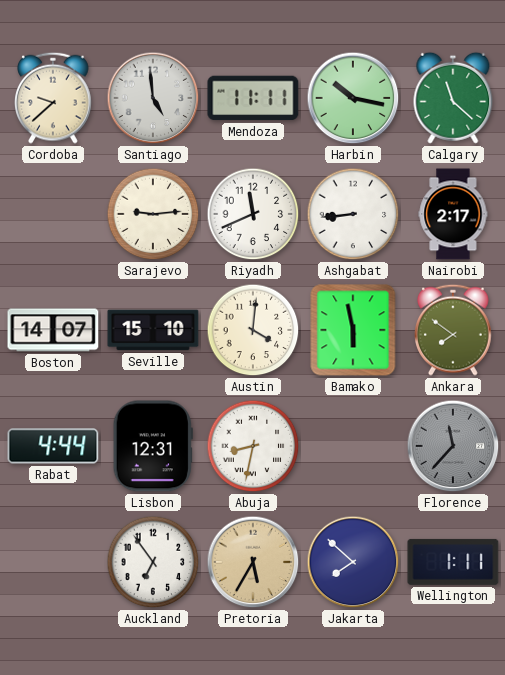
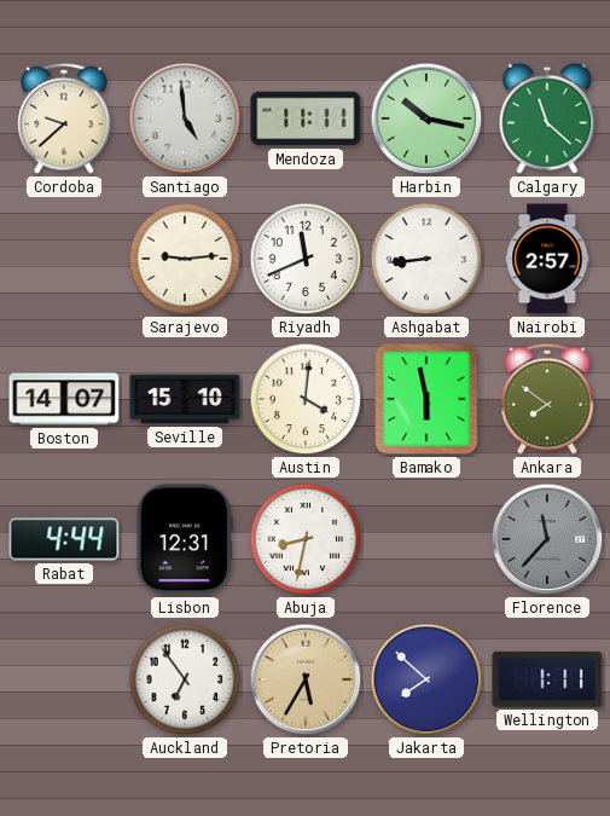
Nairobi: 2:17 -> 2:57
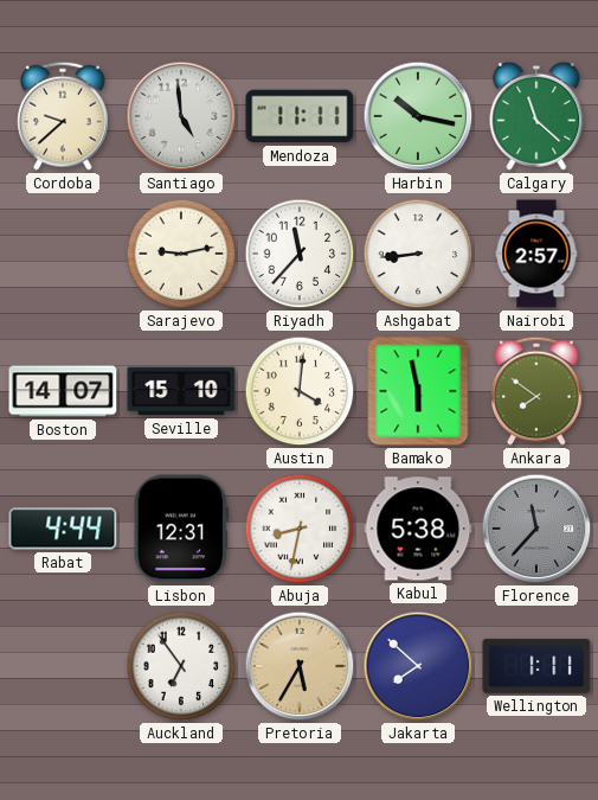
Sarajevo: 9:14 -> 9:13
Riyadh: 11:41 -> 11:37
Kabul: none -> 5:38
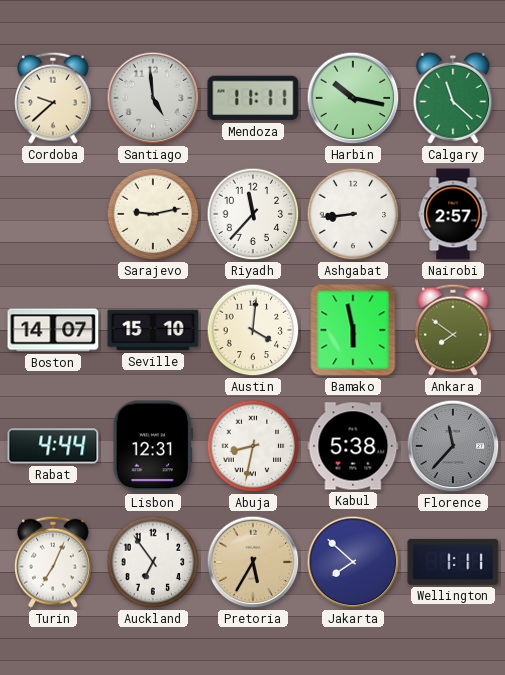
Turin: none -> 7:04
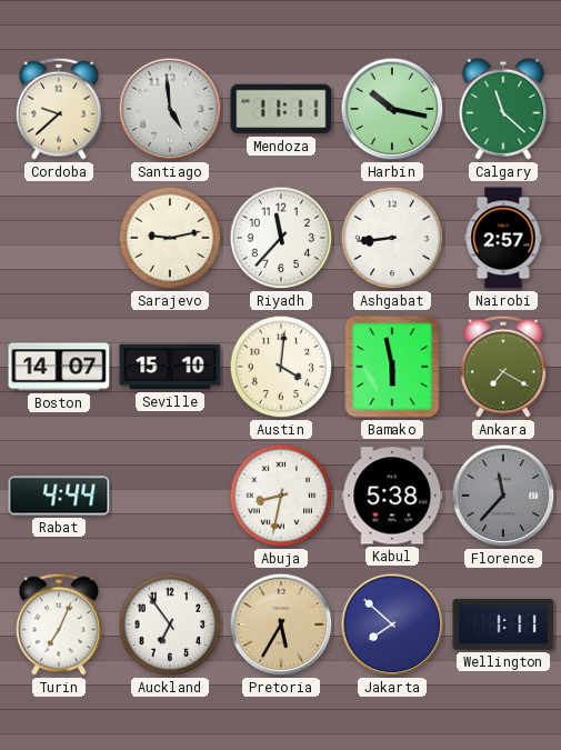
Ankara: 7:51 -> 7:20
Lisbon: 12:31 -> none
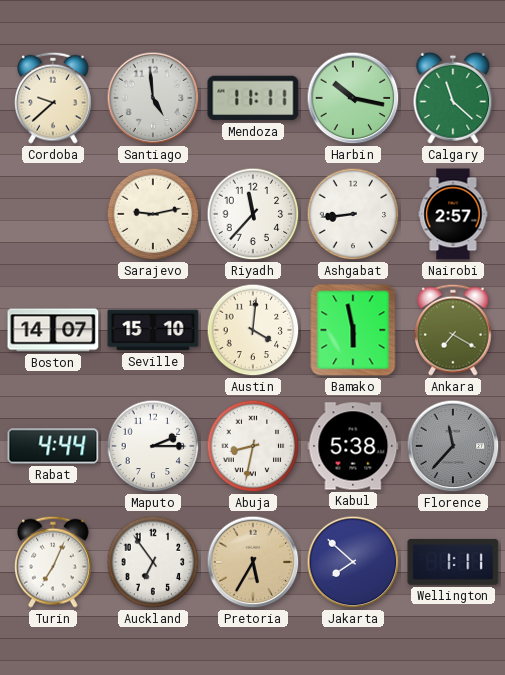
Maputo: none -> 2:15
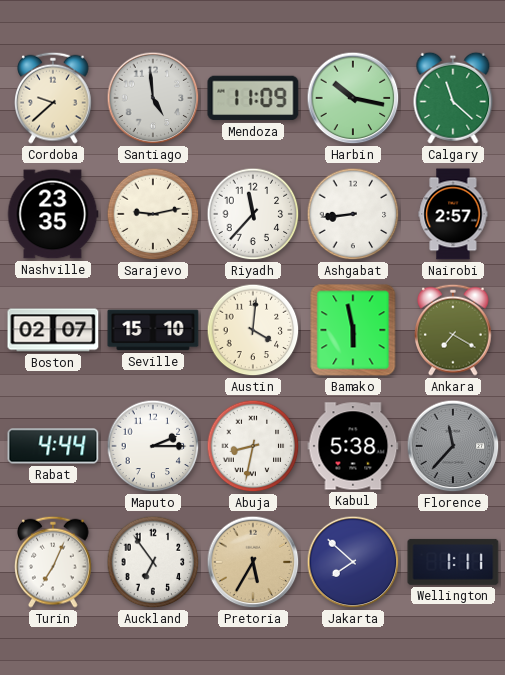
Mendoza: 11:11 -> 11:09
Nashville: none -> 23:35
Boston: 14:07 -> 02:07
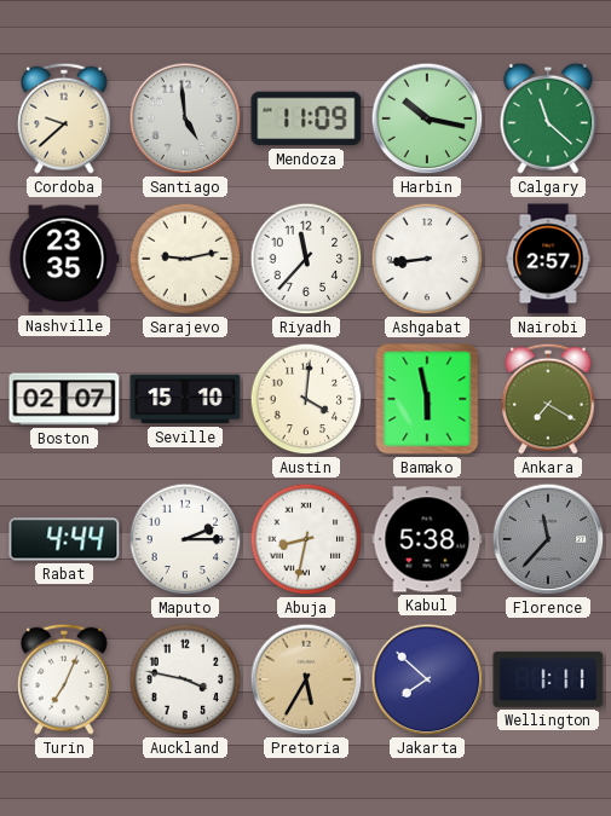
Auckland: 6:54 -> 3:47
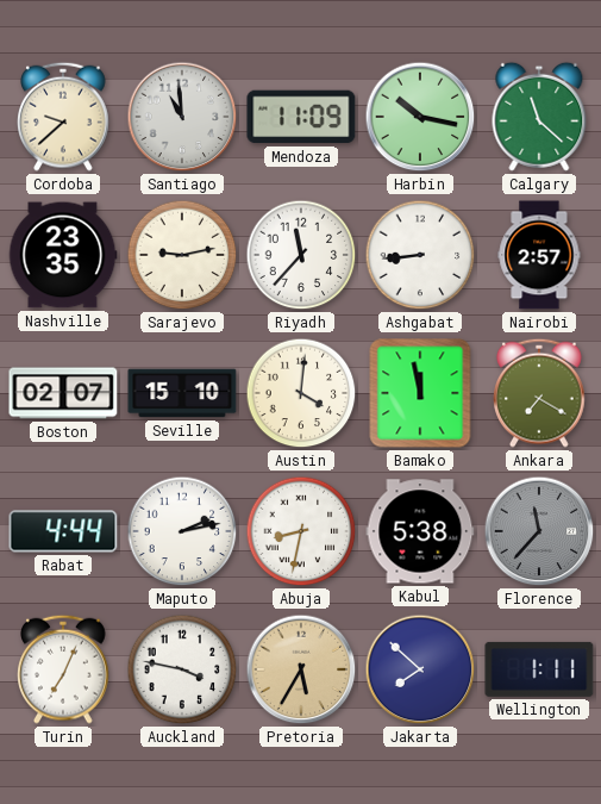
Santiago: 4:59 -> 10:59
Bamako: 5:58 -> 11:58
Maputo: 2:15 -> 2:13
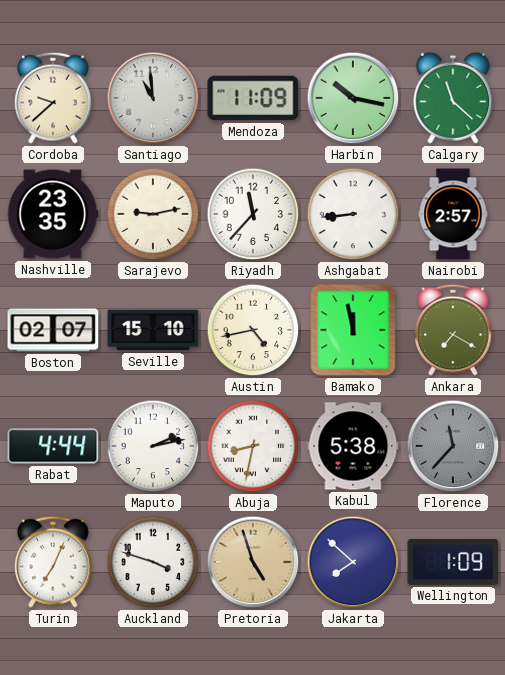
Austin: 4:01 -> 4:43
Auckland: 3:47 -> 3:48
Pretoria: 5:35 -> 4:57
Wellington: 1:11 -> 1:09
